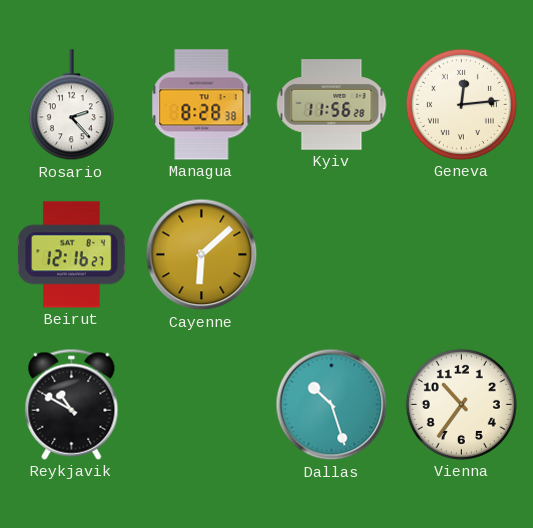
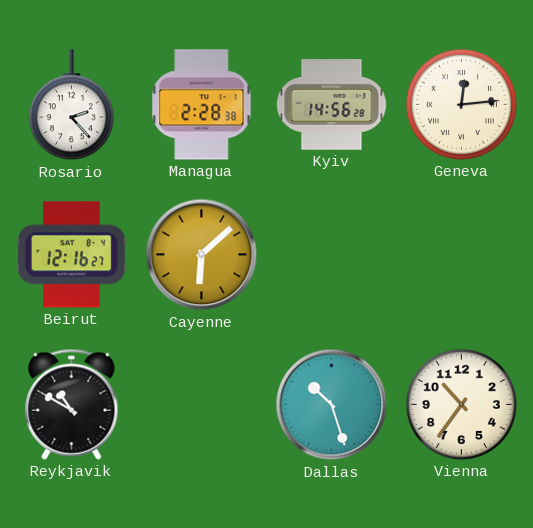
Managua: 8:28 -> 2:28
Kyiv: 11:56 -> 14:56
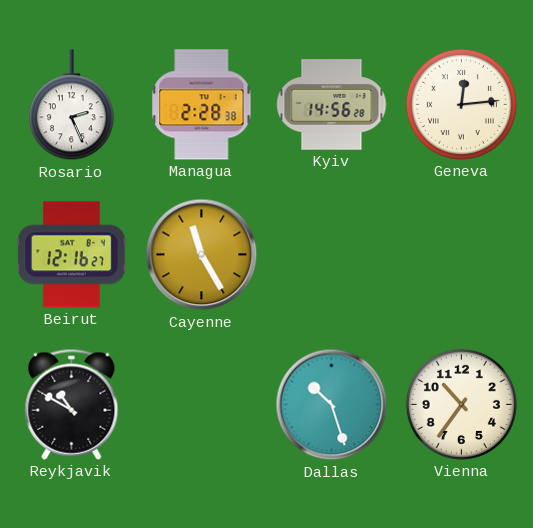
Rosario: 2:23 -> 2:26
Cayenne: 6:08 -> 11:25
